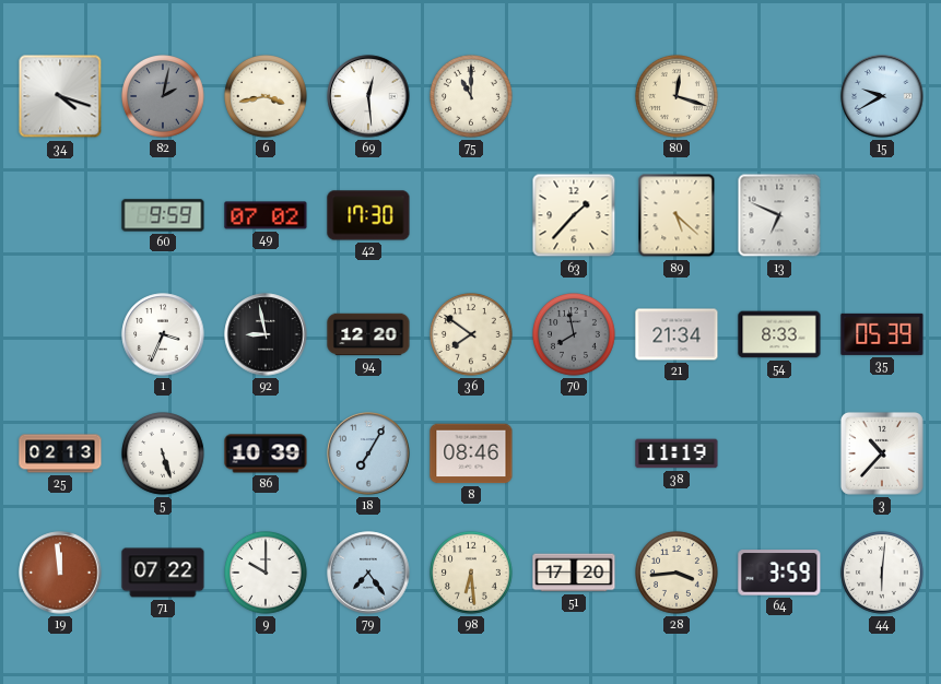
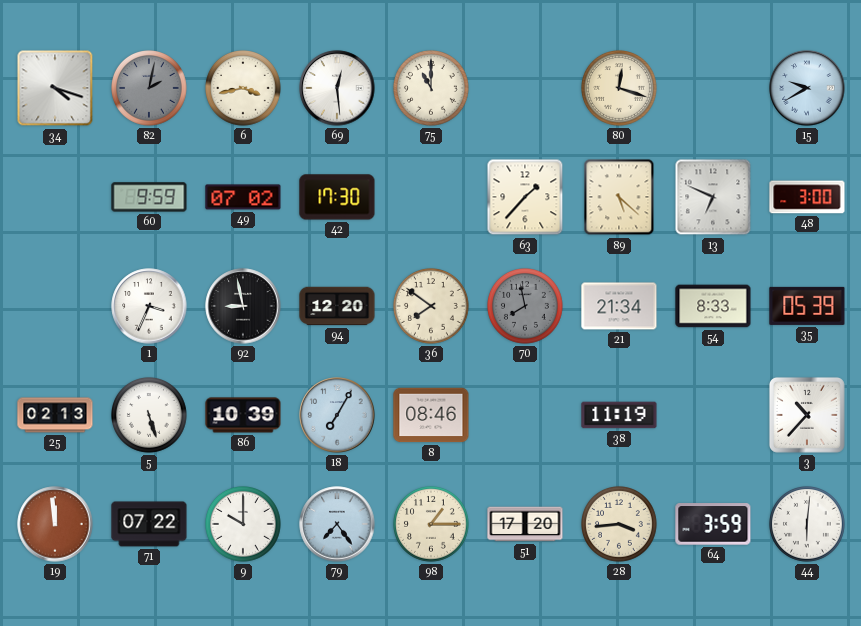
48: none -> 3:00
98: 6:29 -> 1:15
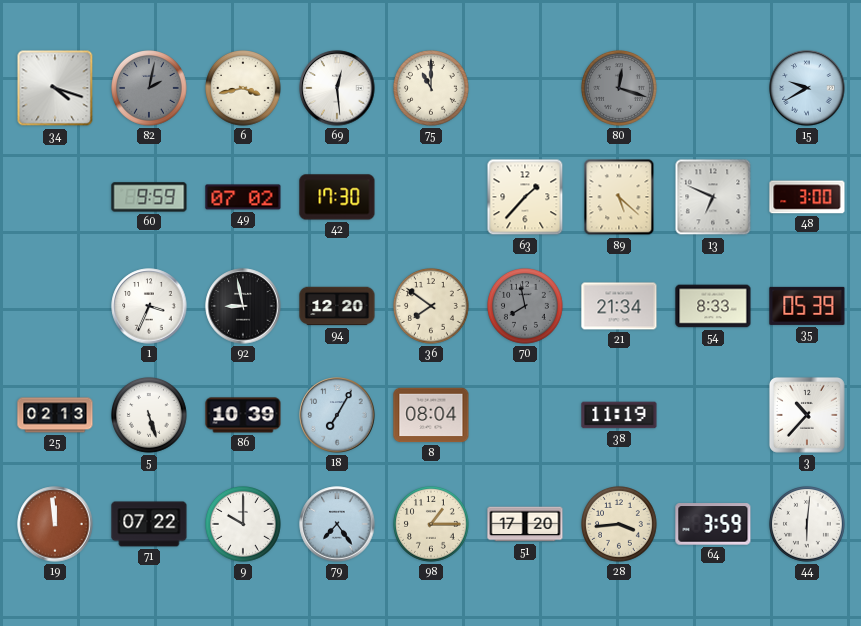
80 dial: cream -> grey
8: 08:46 -> 08:04
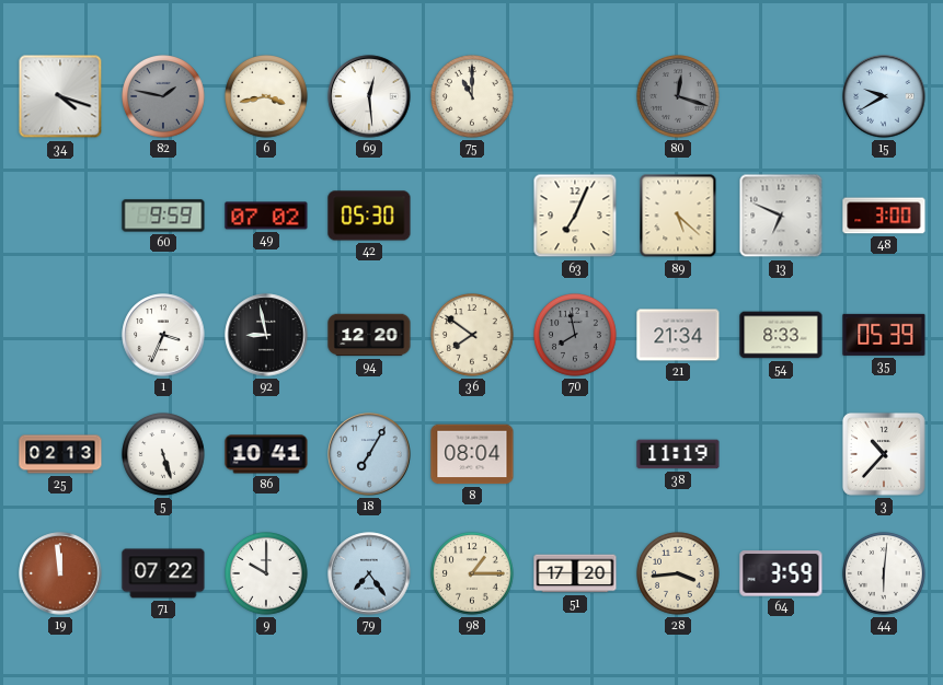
82: 2:02 -> 1:47
42: 17:30 -> 05:30
63: 1:37 -> 7:04
86: 10:39 -> 10:41
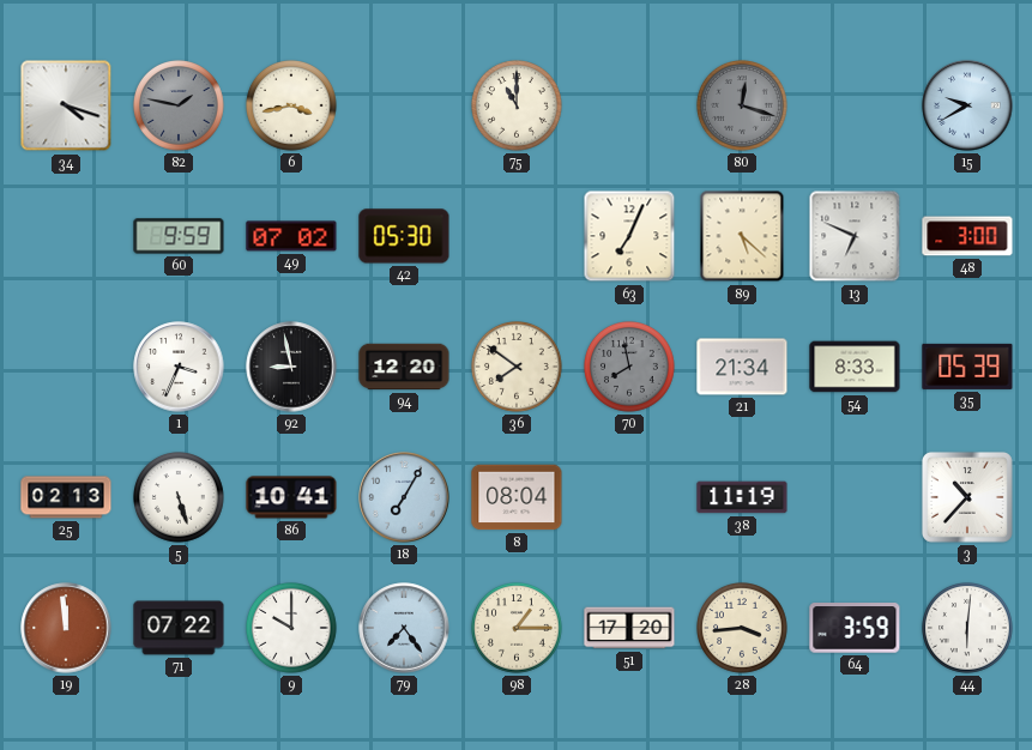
69: 12:29 -> none
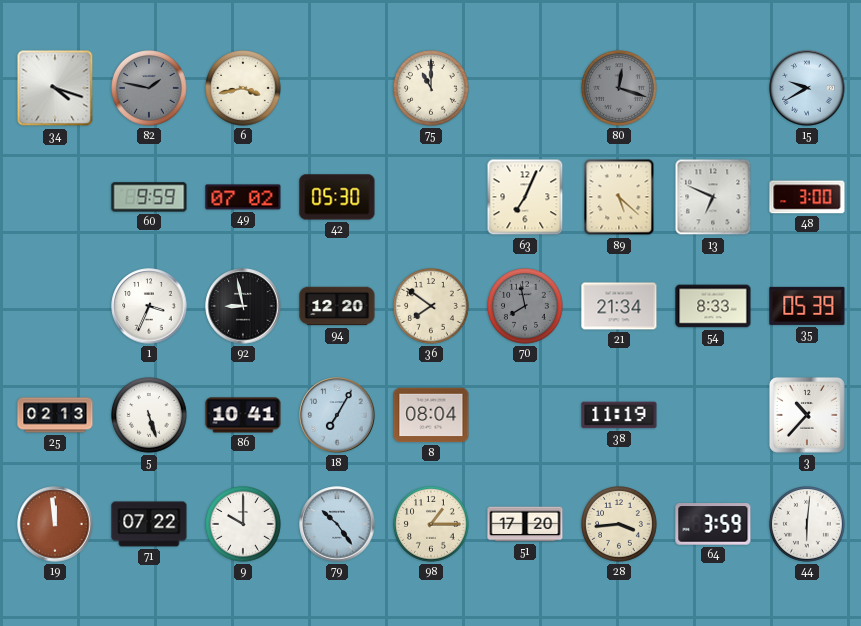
79: 7:24 -> 10:24
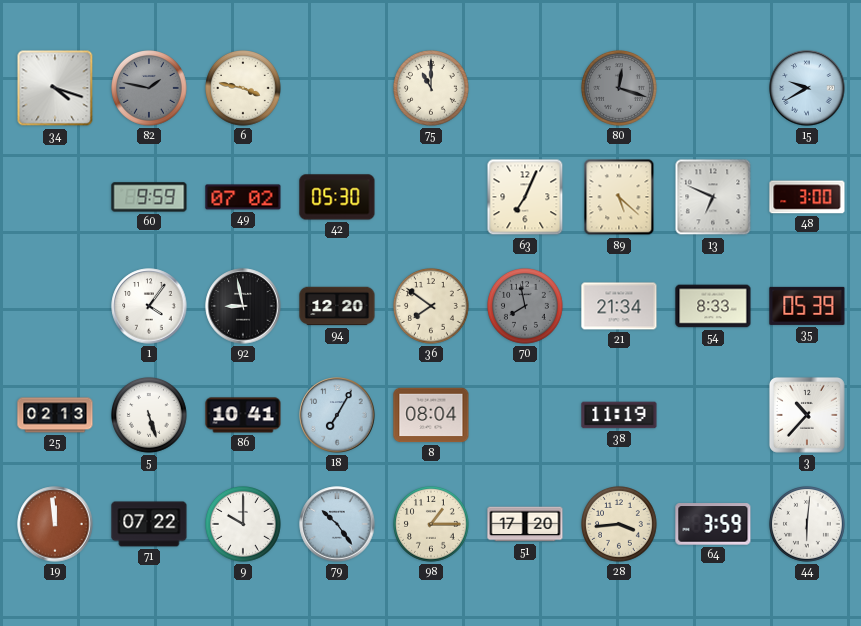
6: 3:43 -> 3:47
1: 3:34 -> 4:06
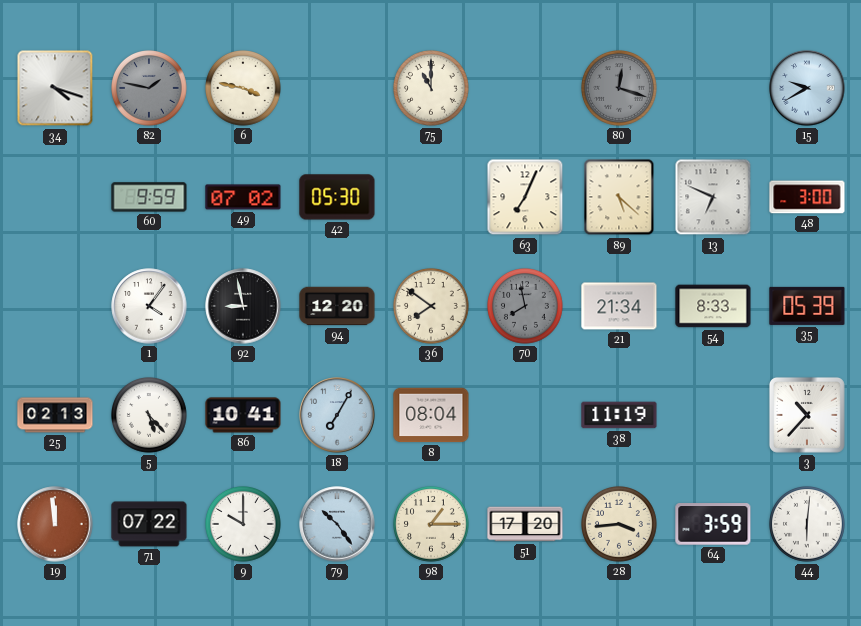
5: 5:27 -> 5:23
